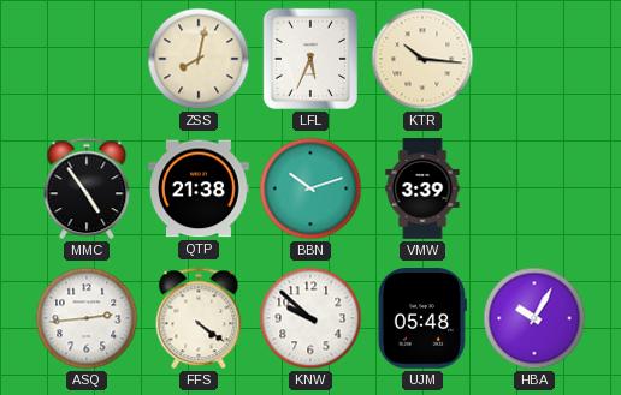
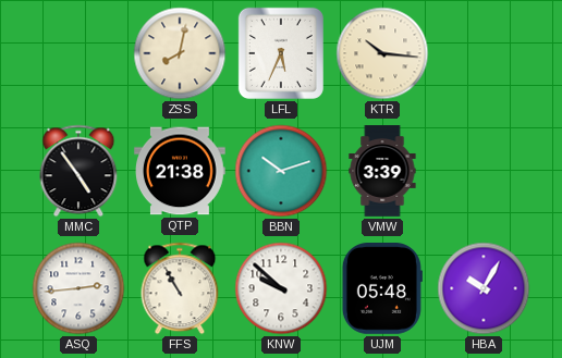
FFS: 4:21 -> 10:55
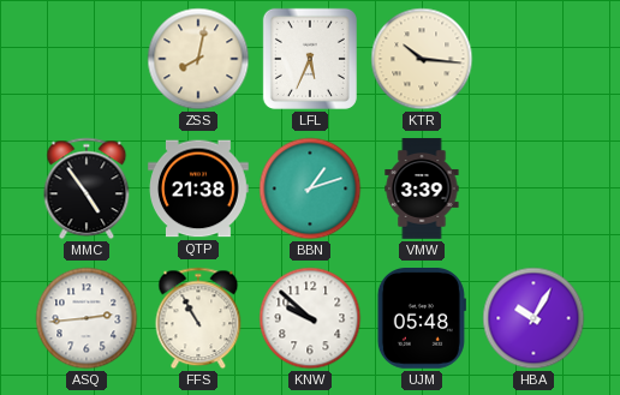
BBN: 10:12 -> 1:12
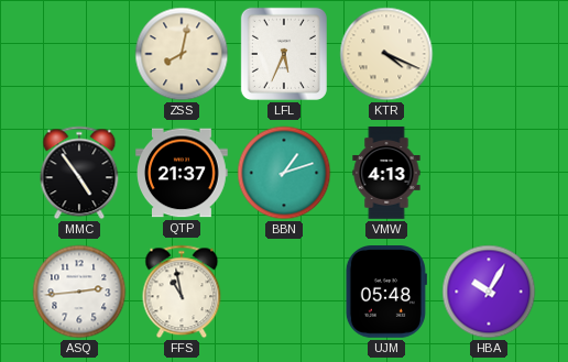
KTR: 10:16 -> 4:19
QTP: 21:38 -> 21:37
VMW: 3:39 -> 4:13
FFS: 10:55 -> 10:58
KNW: 9:52 -> none
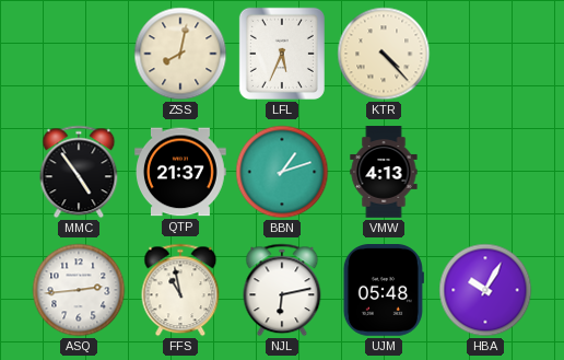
KTR: 4:19 -> 4:23
NJL: none -> 6:13
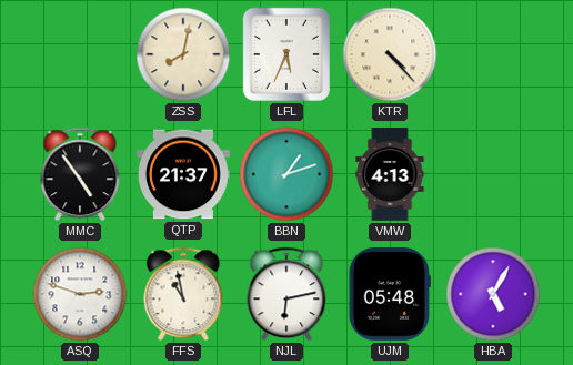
ASQ: 2:44 -> 2:48
HBA: 10:05 -> 5:05
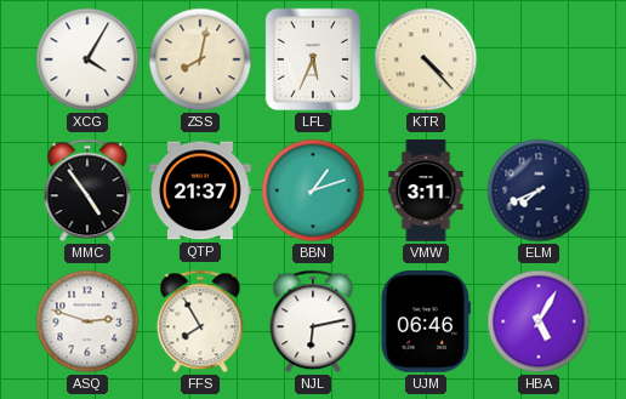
XCG: none -> 4:05
VMW: 4:13 -> 3:11
ELM: none -> 7:41
FFS: 10:58 -> 7:55
UJM: 05:48 -> 06:46
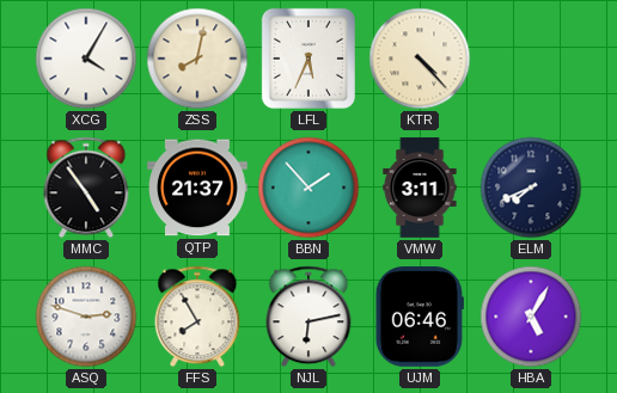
BBN: 1:12 -> 1:53
